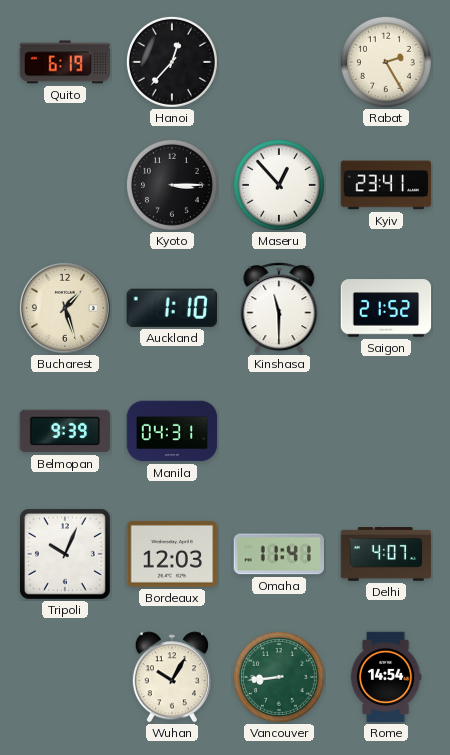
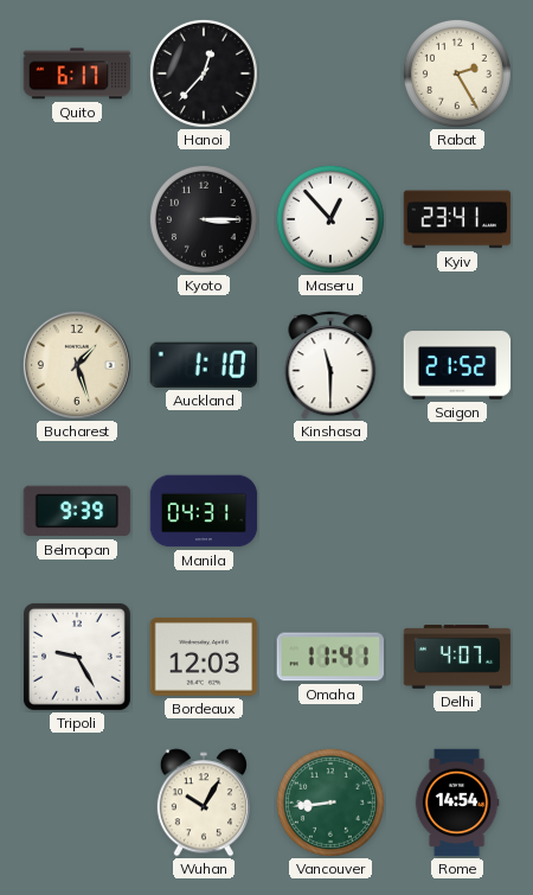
Quito: 6:19 -> 6:17
Tripoli: 10:04 -> 9:25
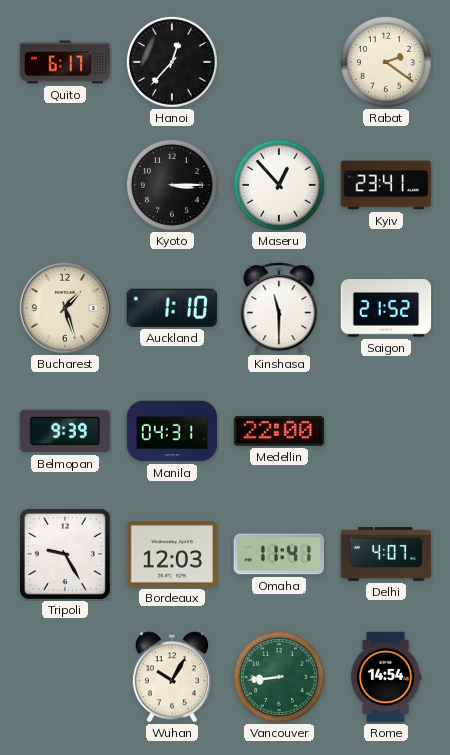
Rabat: 2:25 -> 2:21
Medellin: none -> 22:00
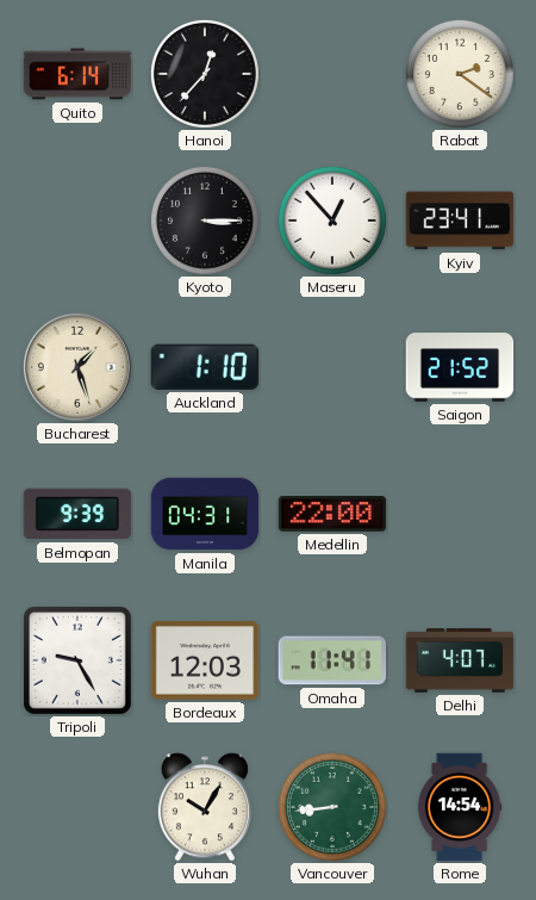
Quito: 6:17 -> 6:14
Kinshasa: 11:30 -> none
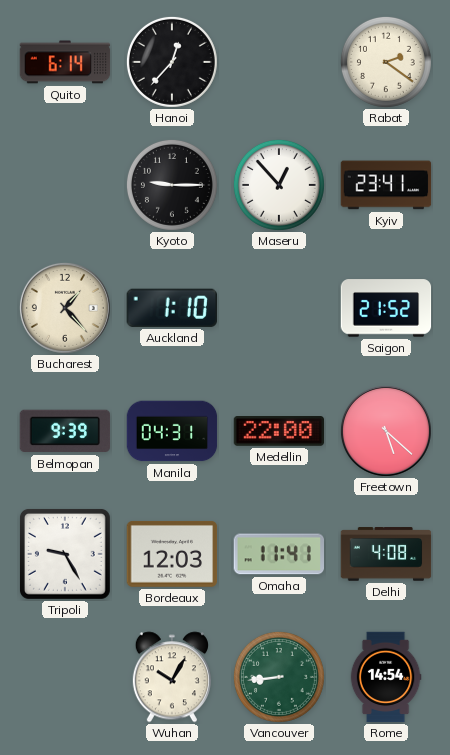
Kyoto: 3:15 -> 9:15
Bucharest: 1:27 -> 1:23
Freetown: none -> 5:22
Delhi: 4:07 -> 4:08
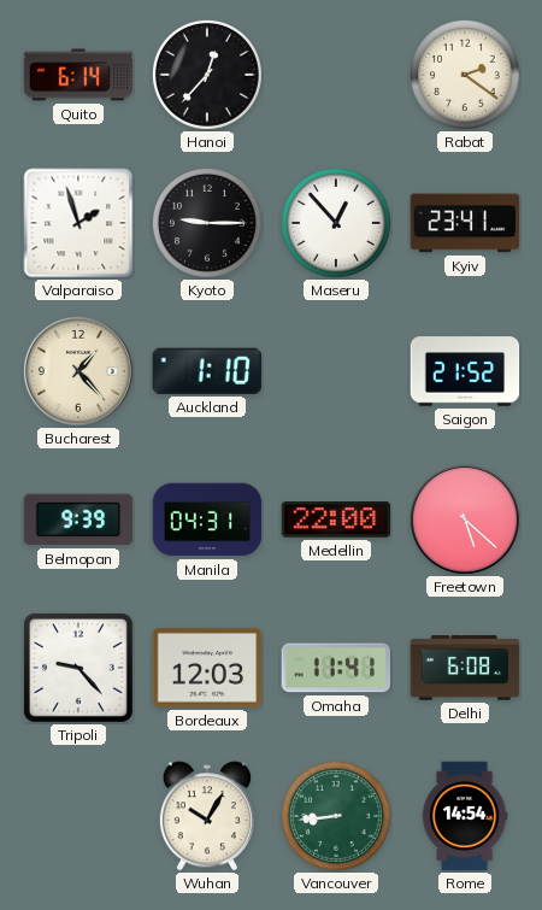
Valparaiso: none -> 1:57
Tripoli: 9:25 -> 9:23
Delhi: 4:08 -> 6:08
